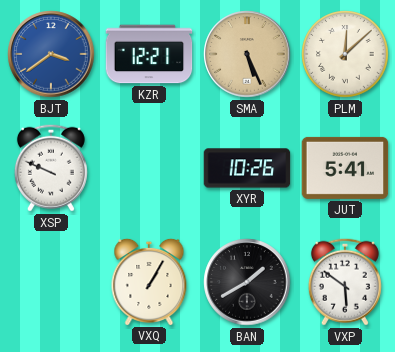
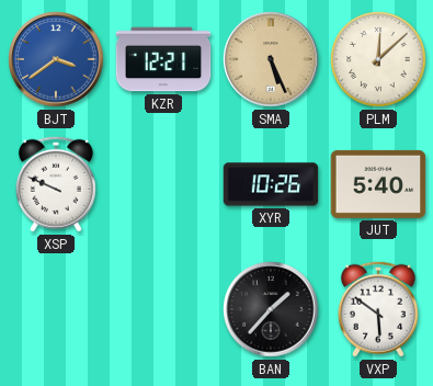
JUT: 5:41 -> 5:40
VXQ: 1:05 -> none
BAN: 1:40 -> 1:37
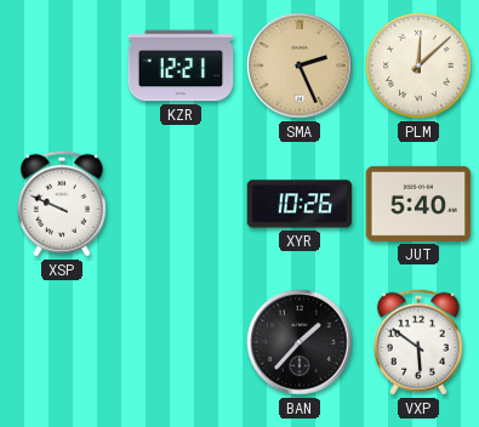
BJT: 3:39 -> none
SMA: 5:26 -> 2:26
